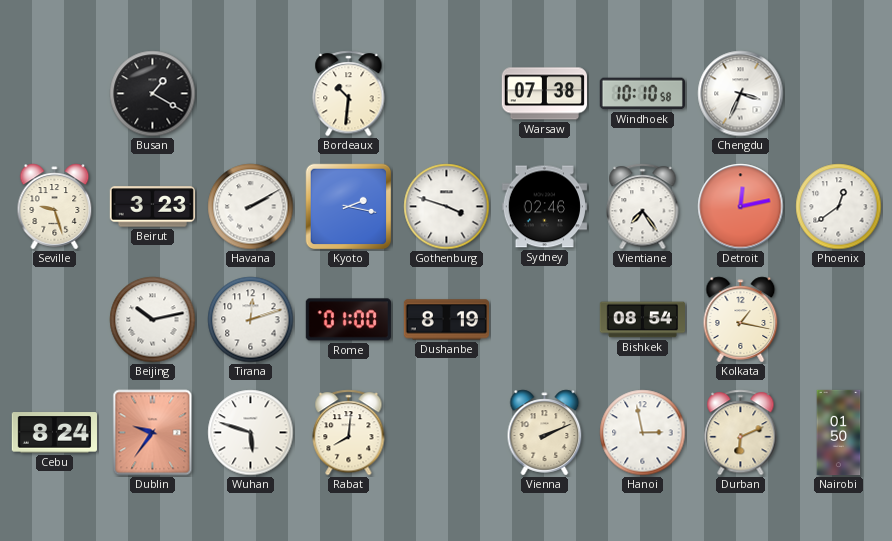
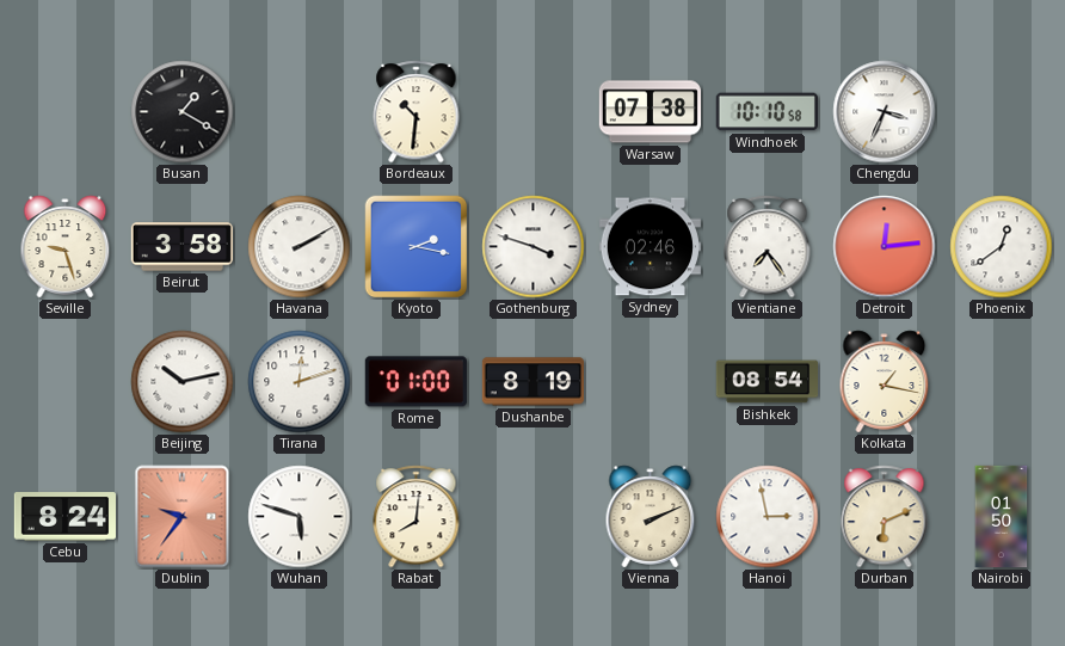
Beirut: 3:23 -> 3:58
Detroit: 12:13 -> 12:14
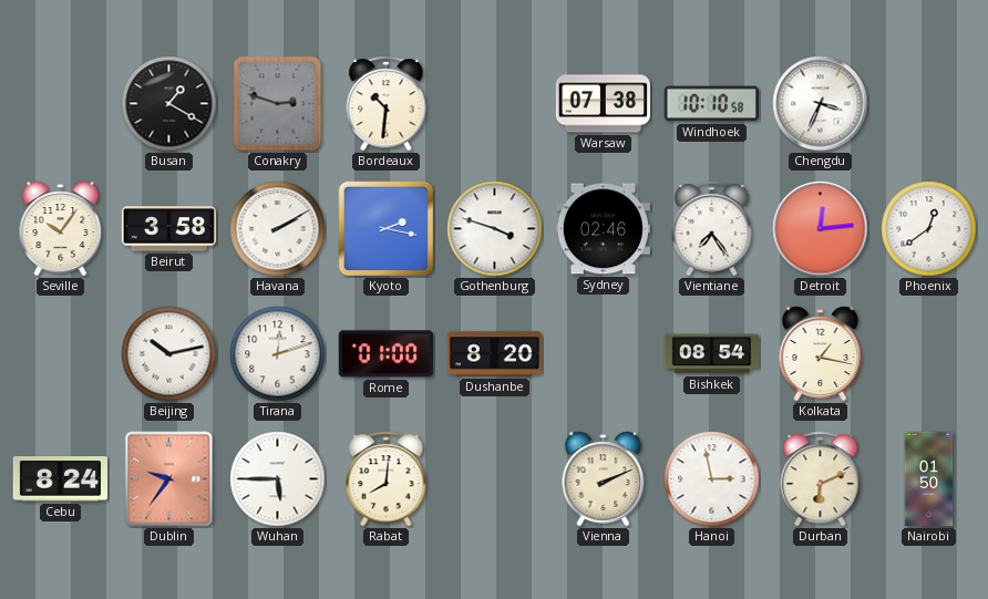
Conakry: none -> 2:48
Seville: 9:27 -> 10:06
Dushanbe: 8:19 -> 8:20
Wuhan: 5:48 -> 5:45
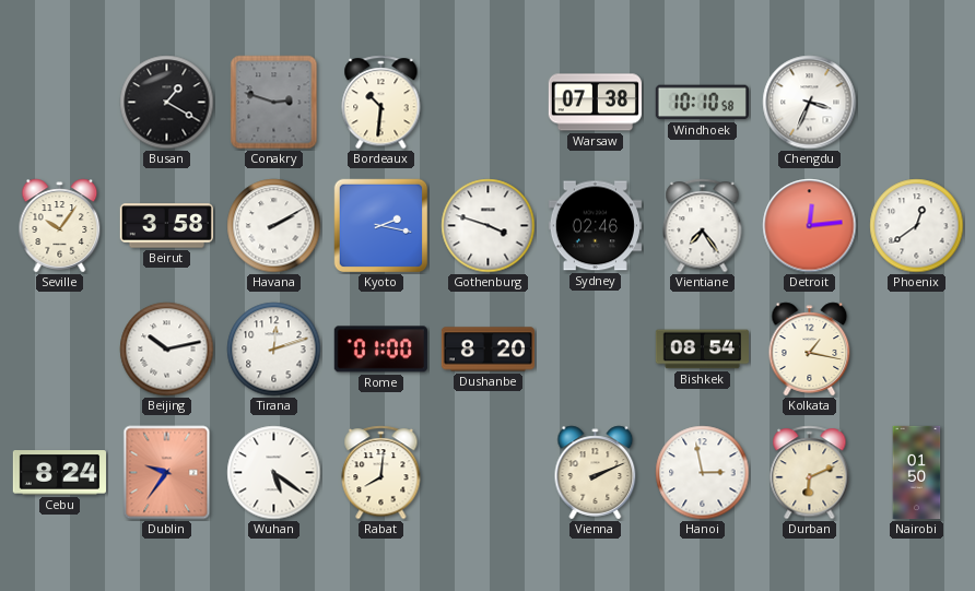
Wuhan: 5:45 -> 5:21
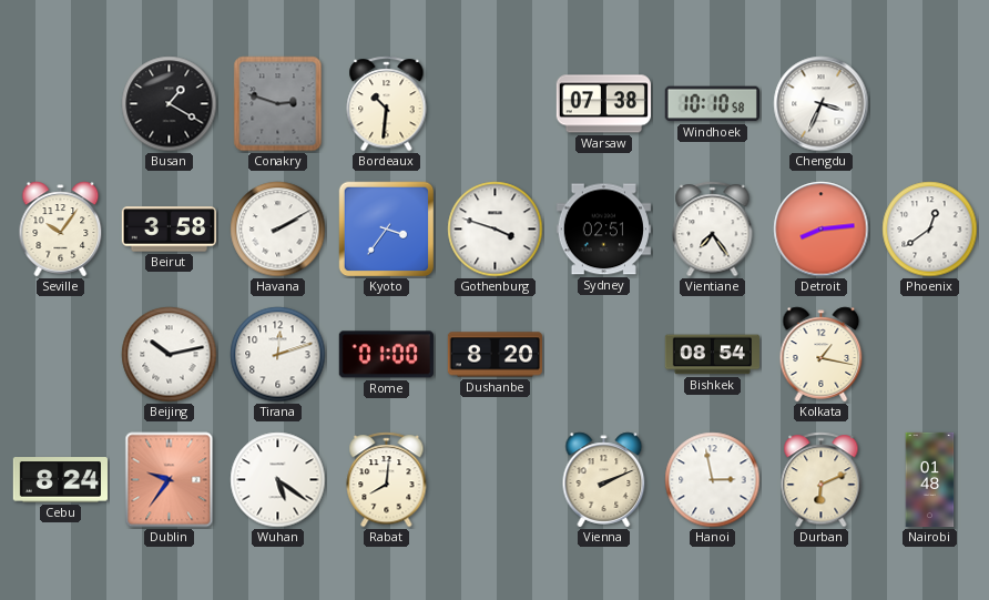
Kyoto: 2:17 -> 3:36
Sydney: 02:46 -> 02:51
Detroit: 12:14 -> 8:14
Nairobi: 01:50 -> 01:48
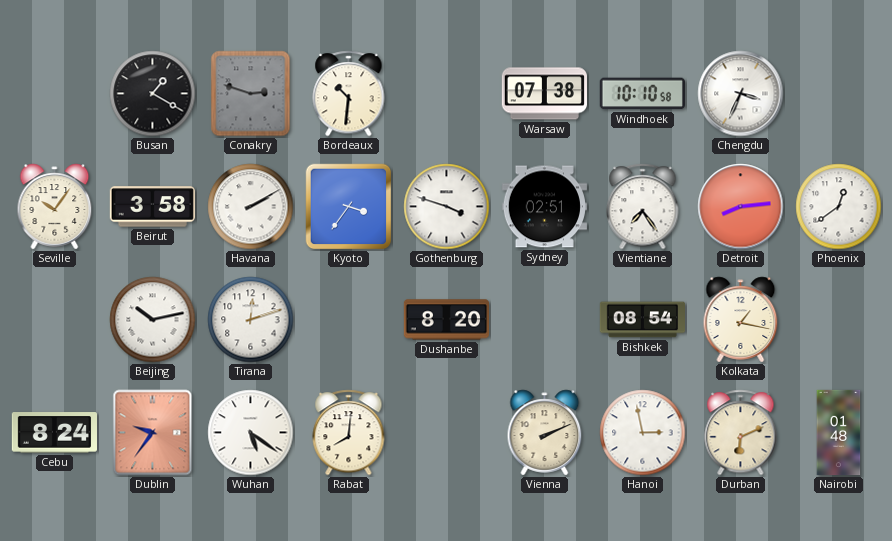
Rome: 01:00 -> none
